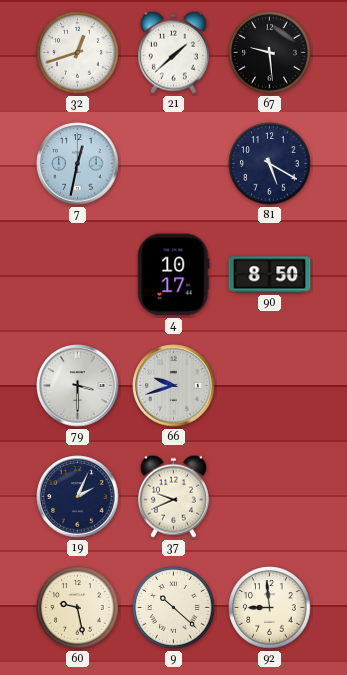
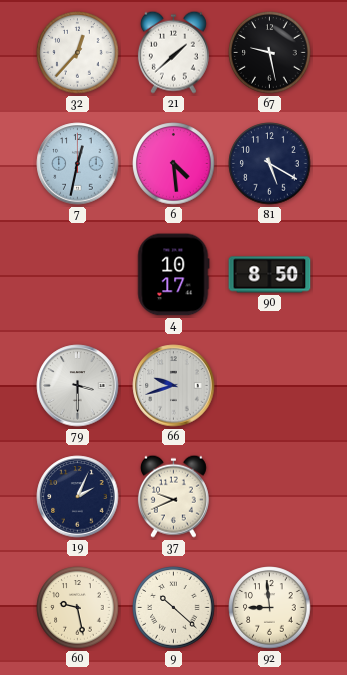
32: 12:42 -> 12:37
67: 9:29 -> 9:28
6: none -> 4:29
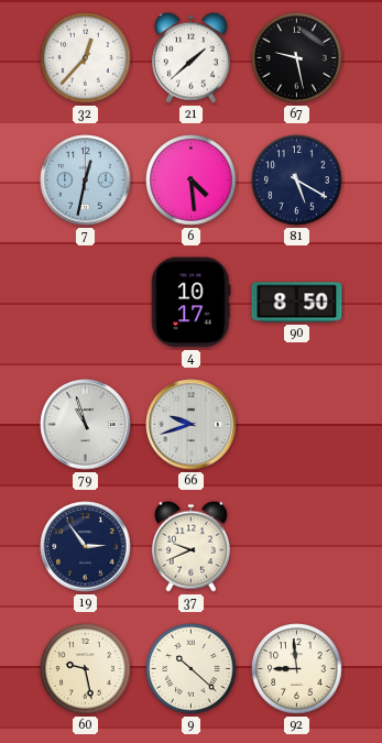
79: 3:30 -> 10:57
19: 2:04 -> 2:54
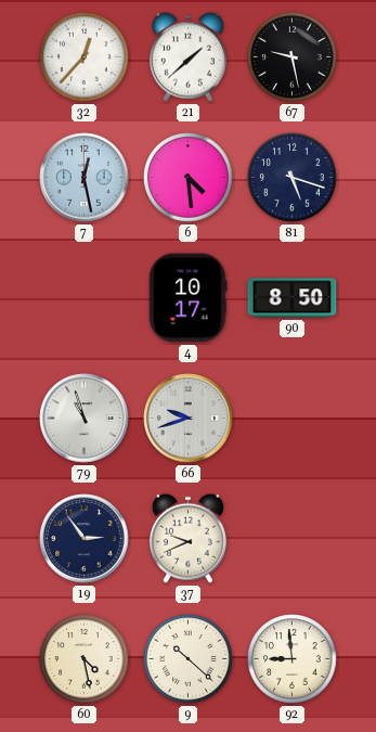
7: 12:32 -> 12:28
81: 5:20 -> 5:18
60: 9:28 -> 4:28
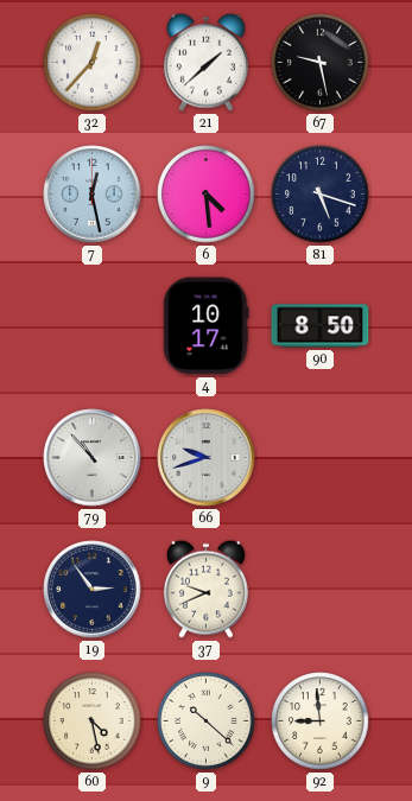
79: 10:57 -> 10:53
